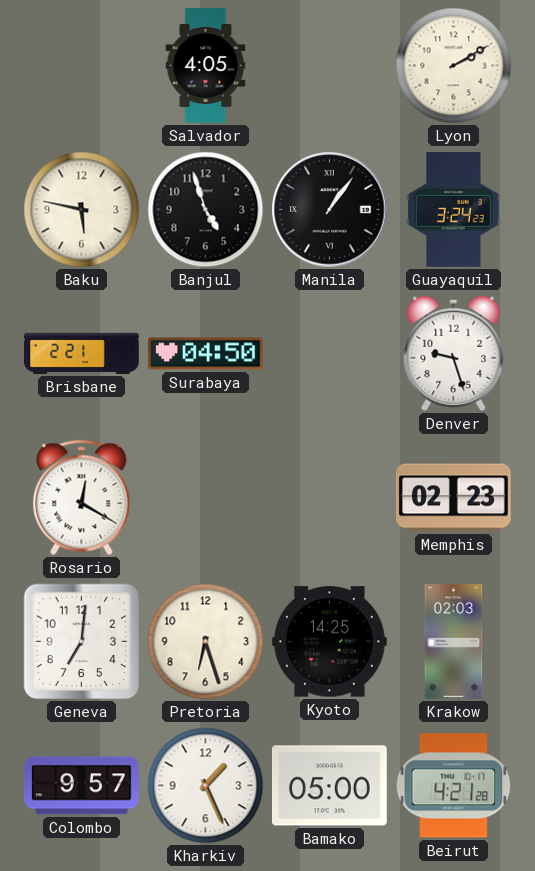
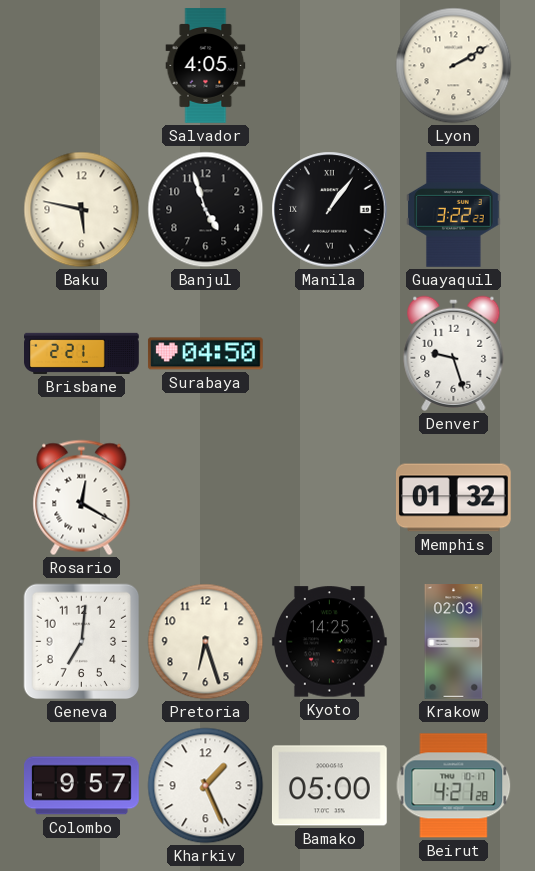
Guayaquil: 3:24 -> 3:22
Memphis: 02:23 -> 01:32
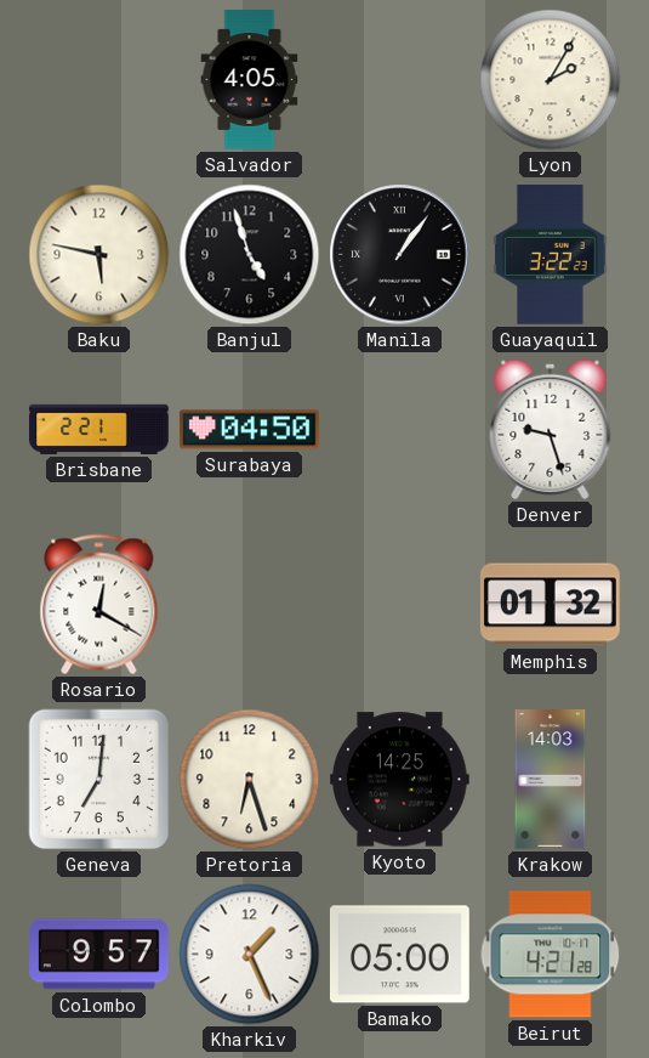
Lyon: 2:10 -> 2:05
Krakow: 02:03 -> 14:03
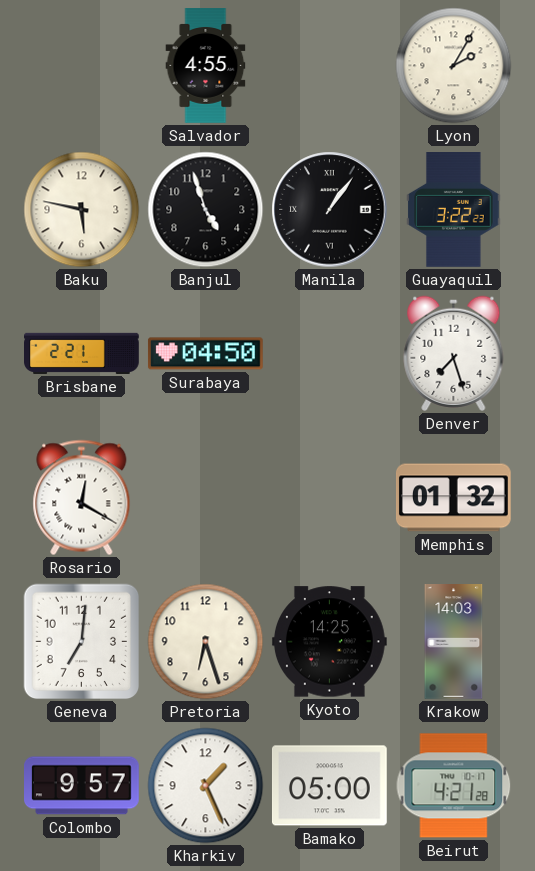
Salvador: 4:05 -> 4:55
Denver: 9:27 -> 7:27
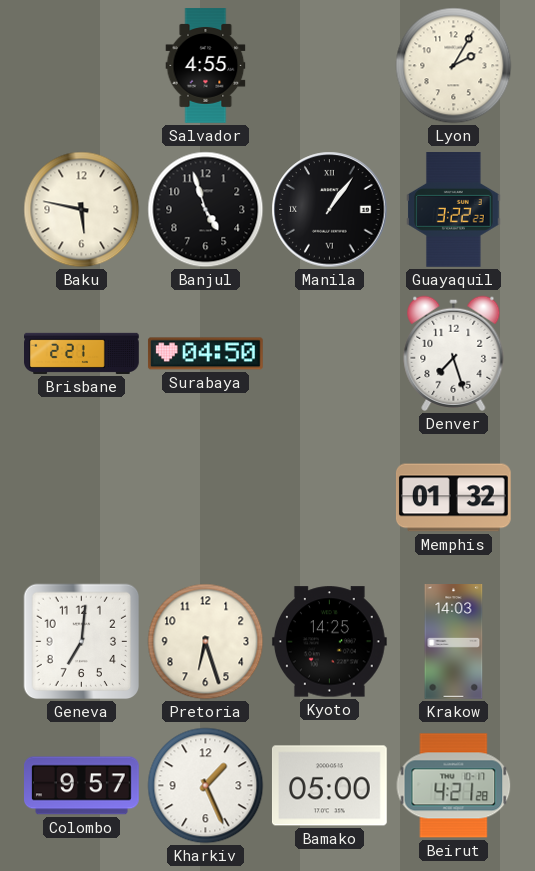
Rosario: 12:20 -> none
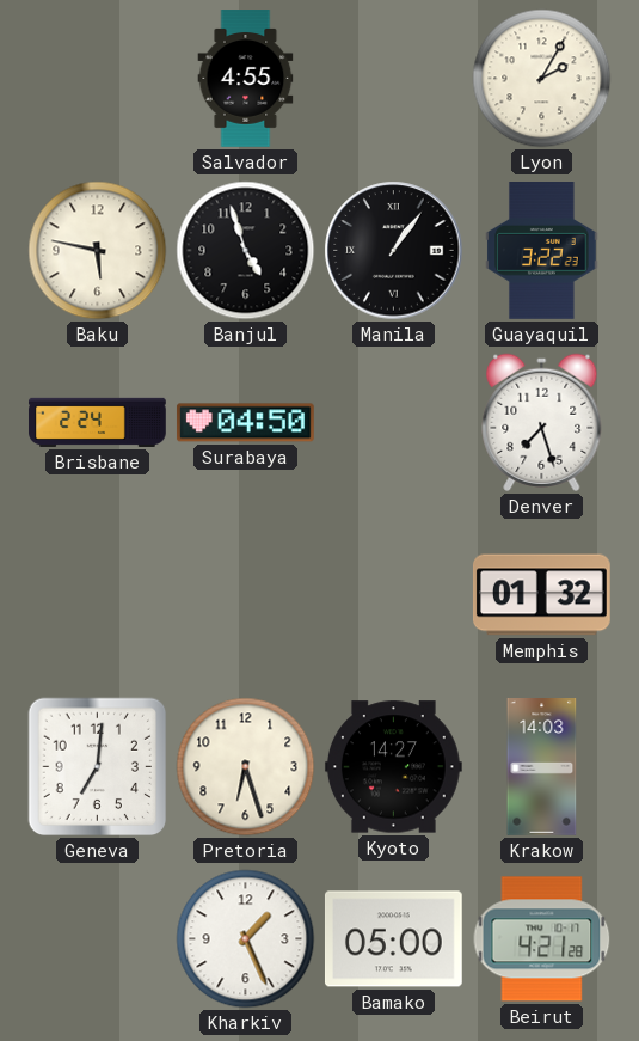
Brisbane: 2:21 -> 2:24
Kyoto: 14:25 -> 14:27
Colombo: 9:57 -> none
